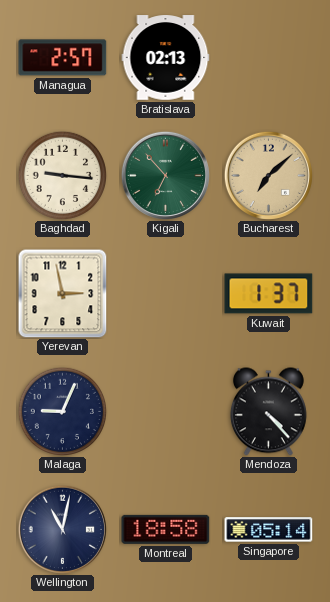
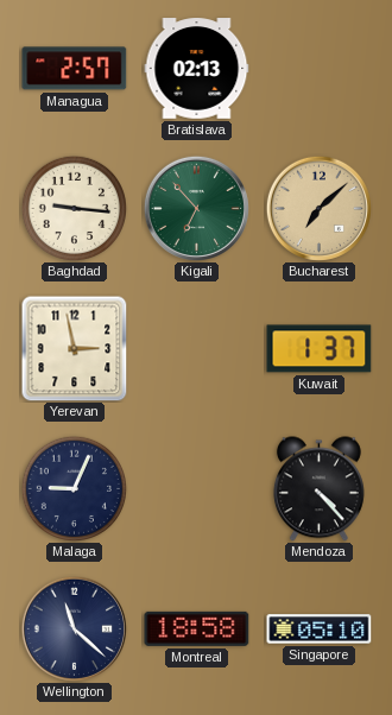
Wellington: 11:02 -> 11:22
Singapore: 05:14 -> 05:10
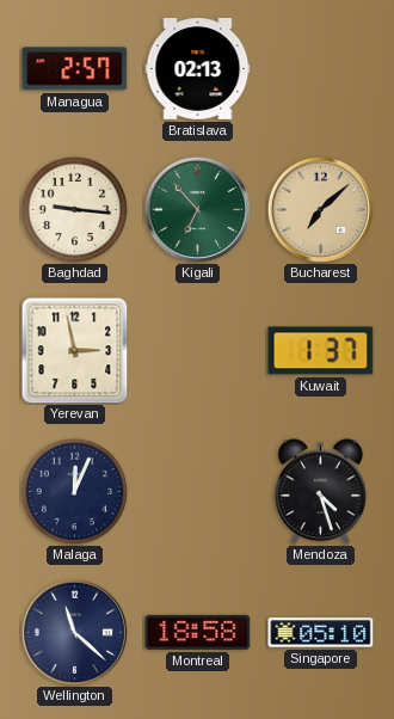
Malaga: 9:04 -> 12:04
Mendoza: 4:23 -> 4:27
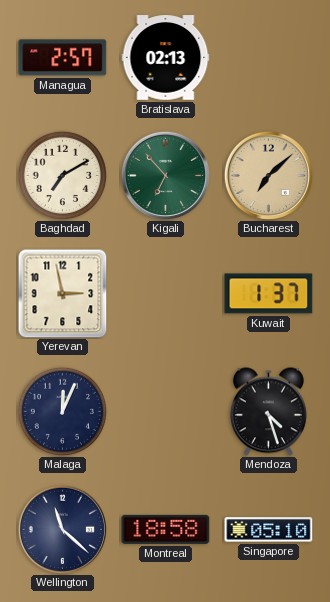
Baghdad: 9:16 -> 7:10
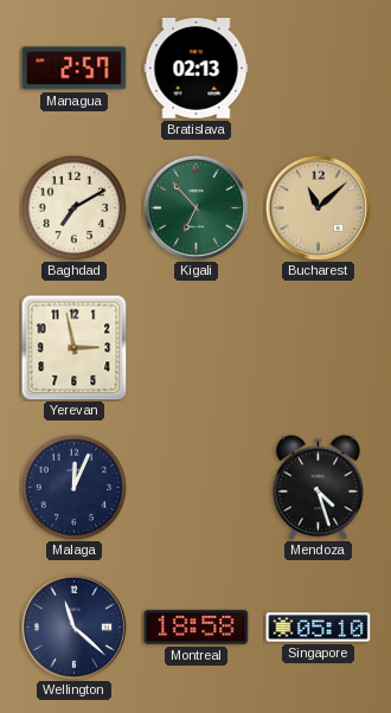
Bucharest: 7:08 -> 11:08
Kuwait: 1:37 -> none
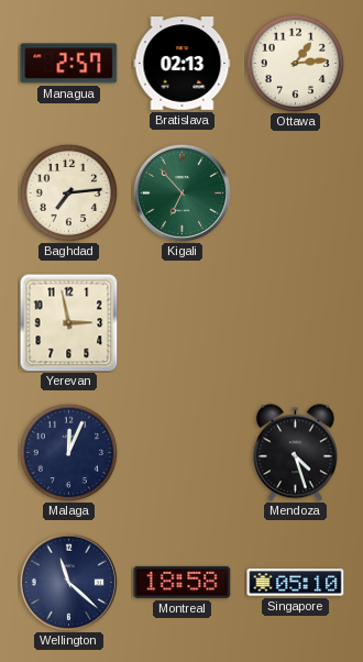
Ottawa: none -> 1:14
Baghdad: 7:10 -> 7:14
Bucharest: 11:08 -> none
